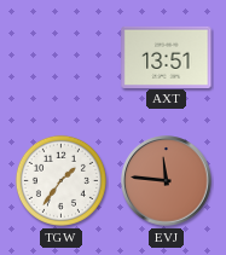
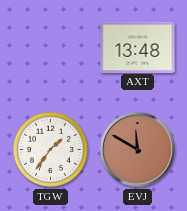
AXT: 13:51 -> 13:48
EVJ: 11:46 -> 11:50
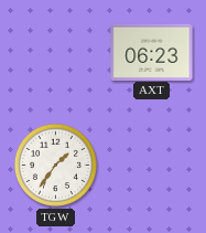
AXT: 13:48 -> 06:23
EVJ: 11:50 -> none
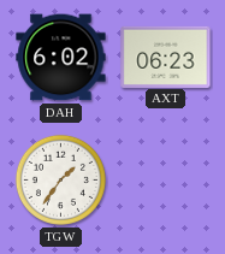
DAH: none -> 6:02
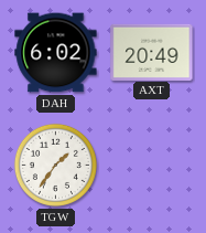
AXT: 06:23 -> 20:49
